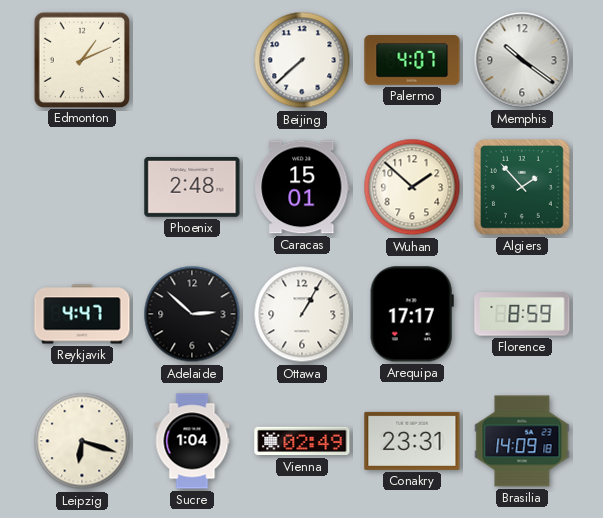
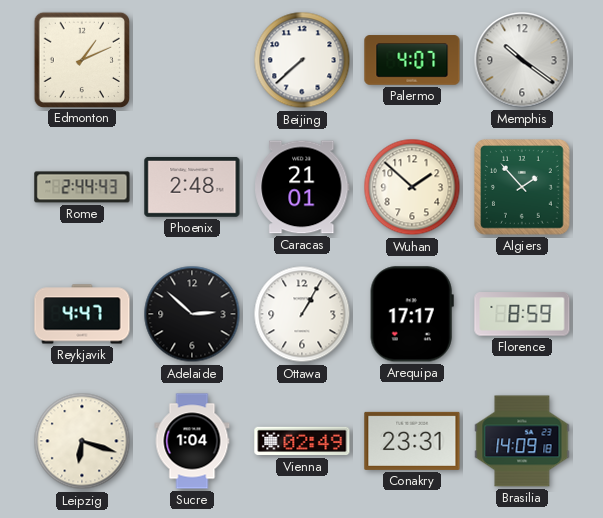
Rome: none -> 2:44
Caracas: 15:01 -> 21:01
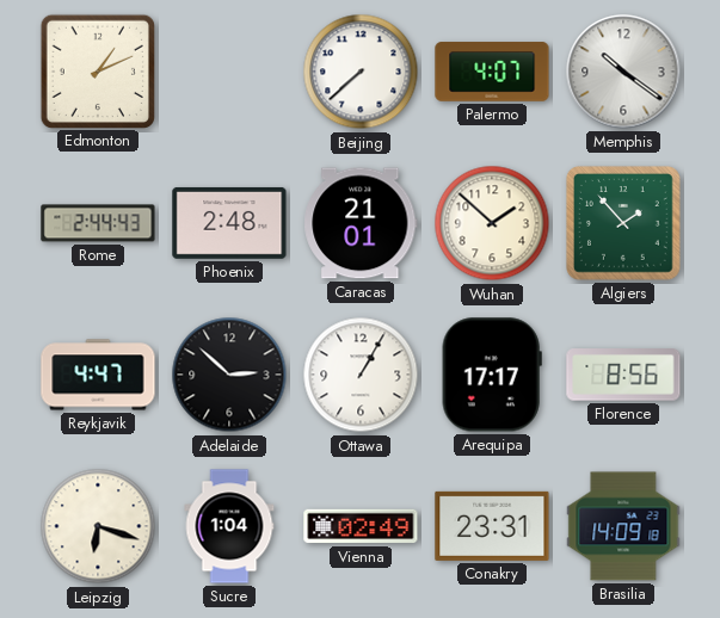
Florence: 8:59 -> 8:56
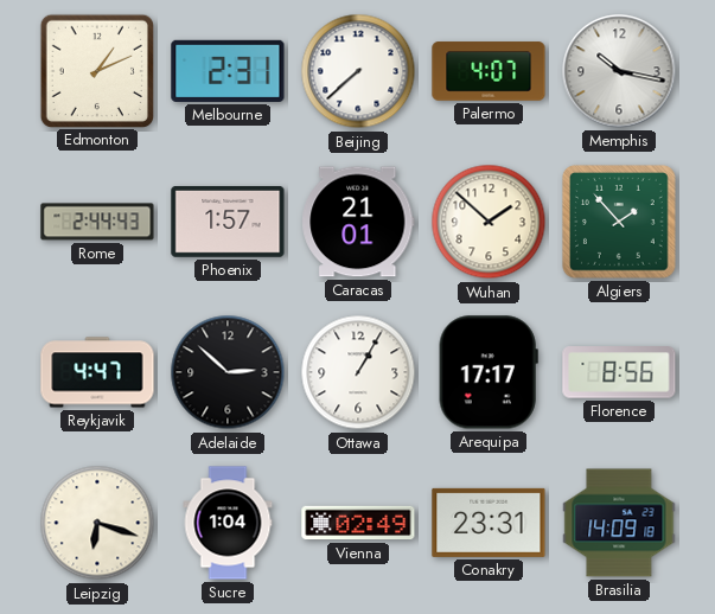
Melbourne: none -> 2:31
Memphis: 10:21 -> 10:17
Phoenix: 2:48 -> 1:57
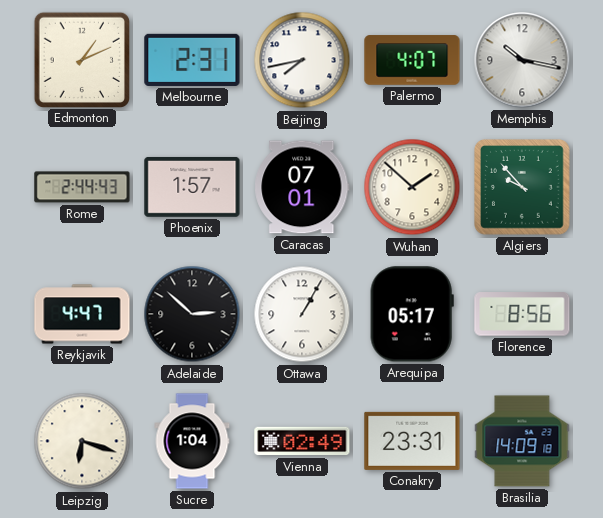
Beijing: 7:38 -> 7:43
Caracas: 21:01 -> 07:01
Algiers: 1:53 -> 9:53
Arequipa: 17:17 -> 05:17
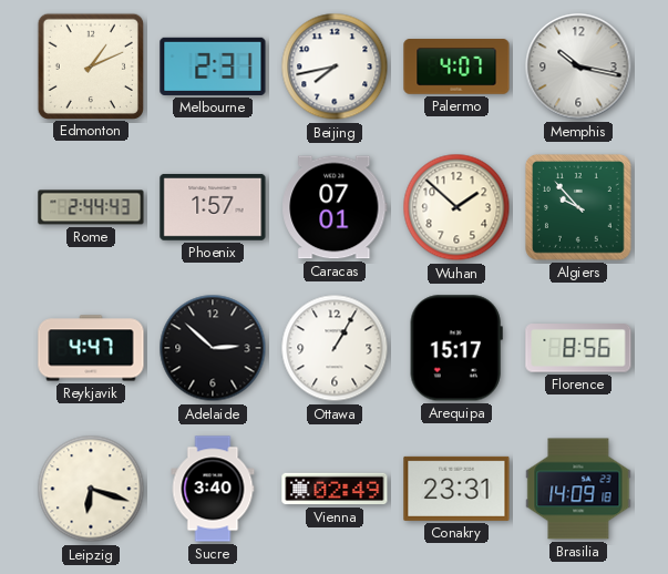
Arequipa: 05:17 -> 15:17
Sucre: 1:04 -> 3:40
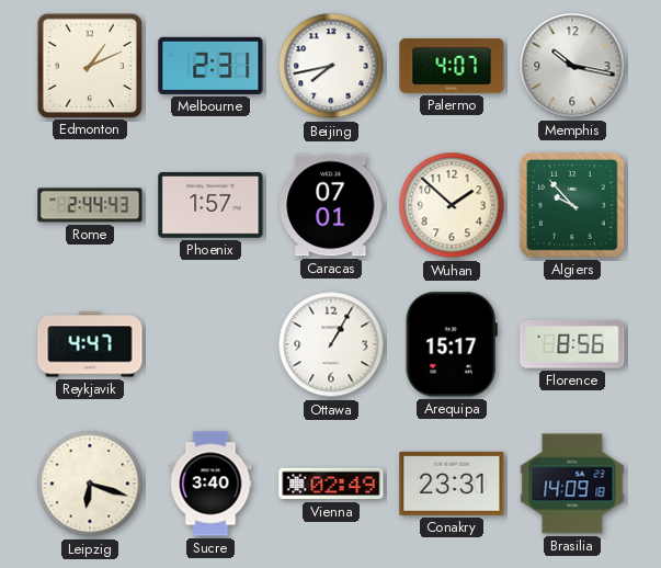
Adelaide: 2:52 -> none
